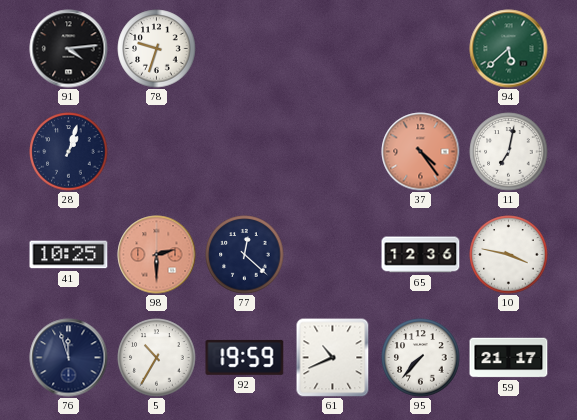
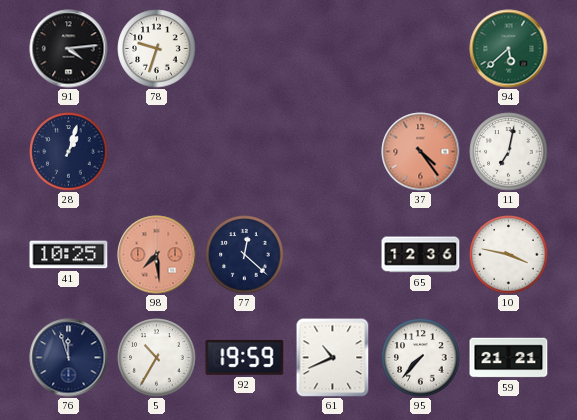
98: 2:30 -> 7:29
59: 21:17 -> 21:21
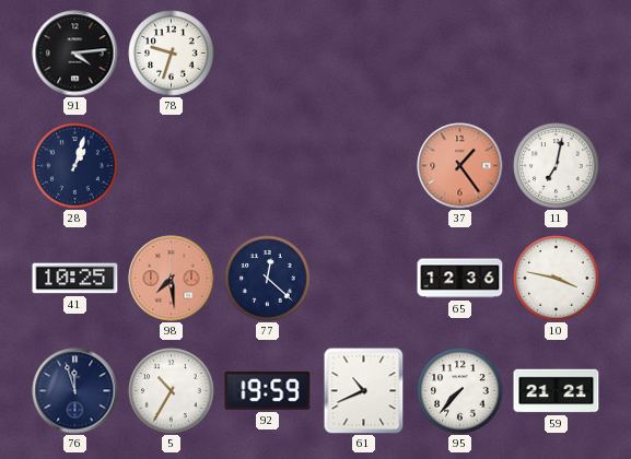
94: 5:38 -> none
37: 4:24 -> 1:24
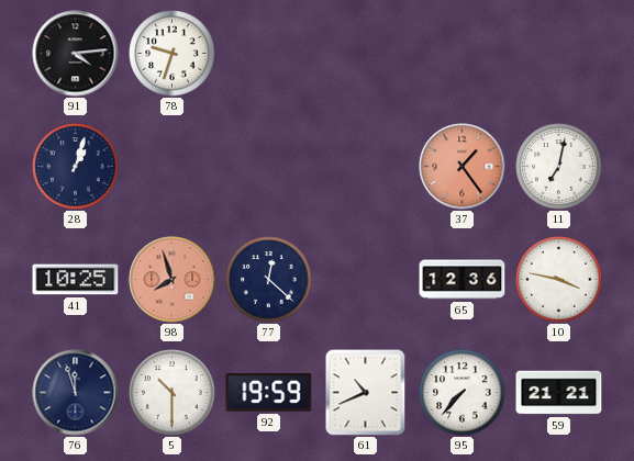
98: 7:29 -> 7:57
5: 10:35 -> 10:30
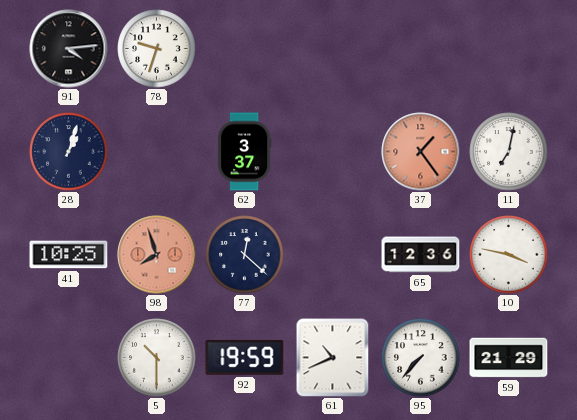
62: none -> 3:37
76: 11:57 -> none
59: 21:21 -> 21:29
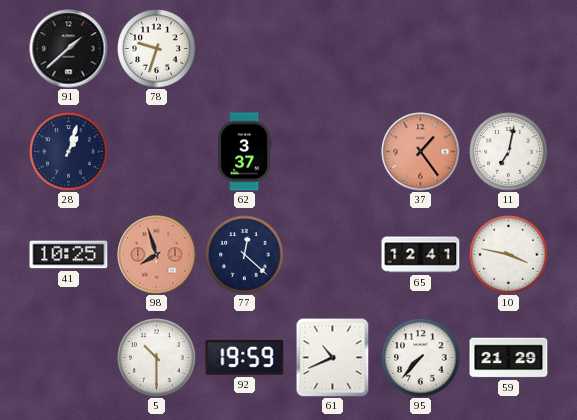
91: 4:14 -> 1:38
65: 12:36 -> 12:41
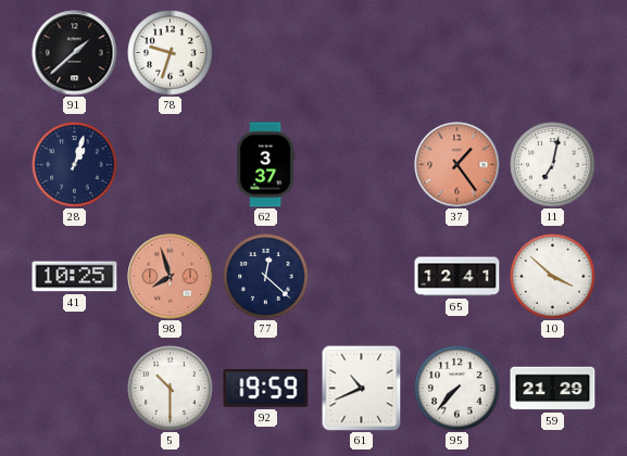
10: 3:47 -> 3:52
